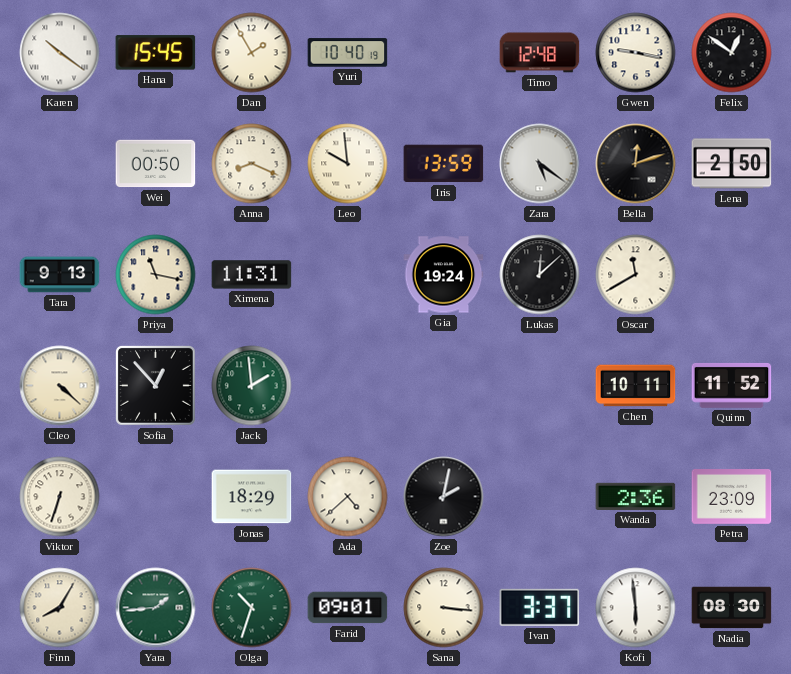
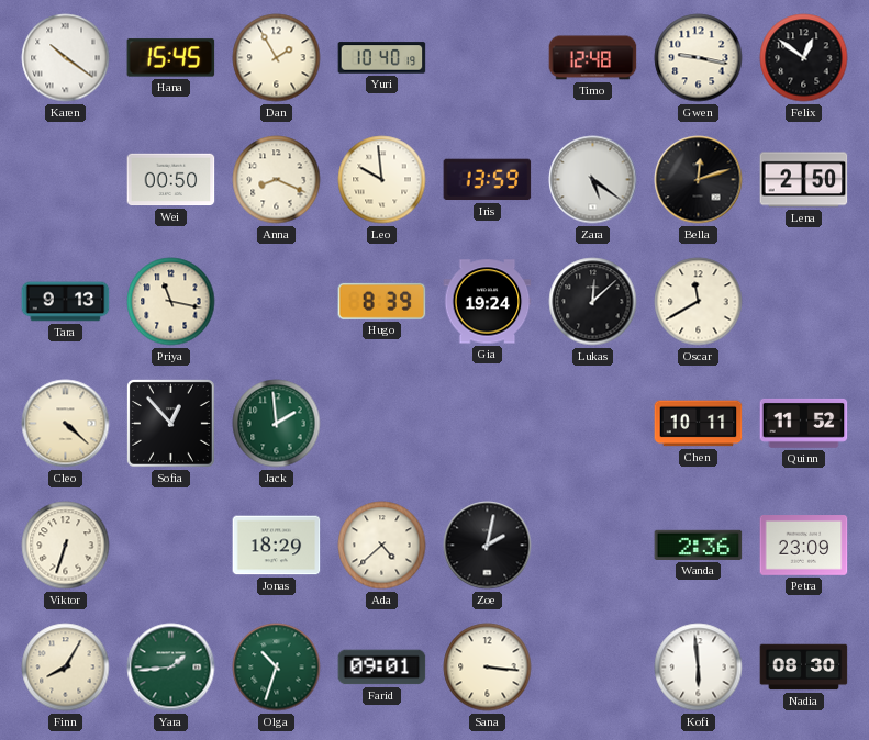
Ximena: 11:31 -> none
Hugo: none -> 8:39
Ivan: 3:37 -> none
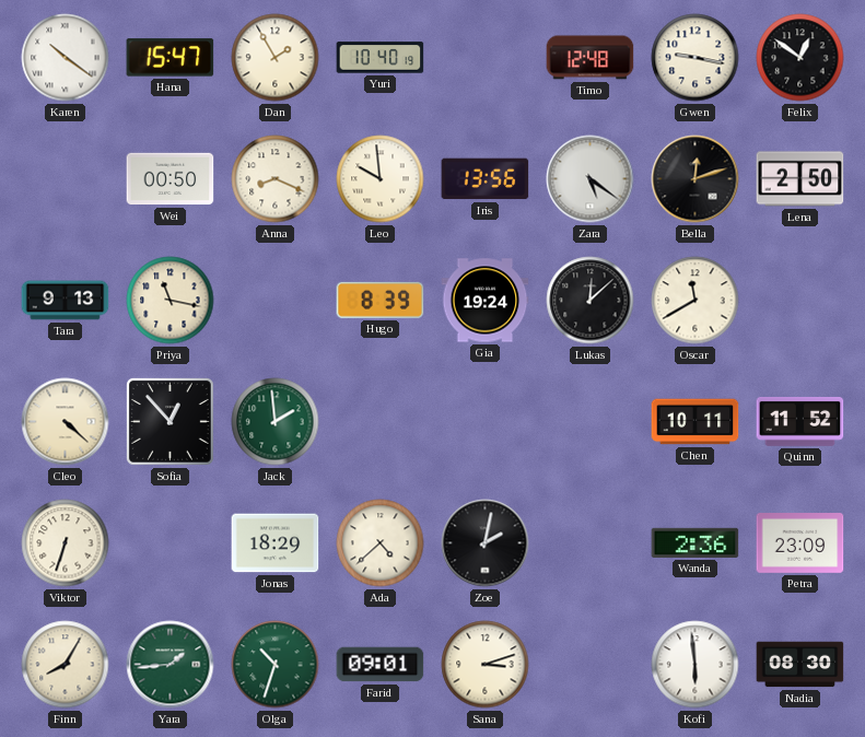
Hana: 15:45 -> 15:47
Iris: 13:59 -> 13:56
Sana: 3:16 -> 3:12
